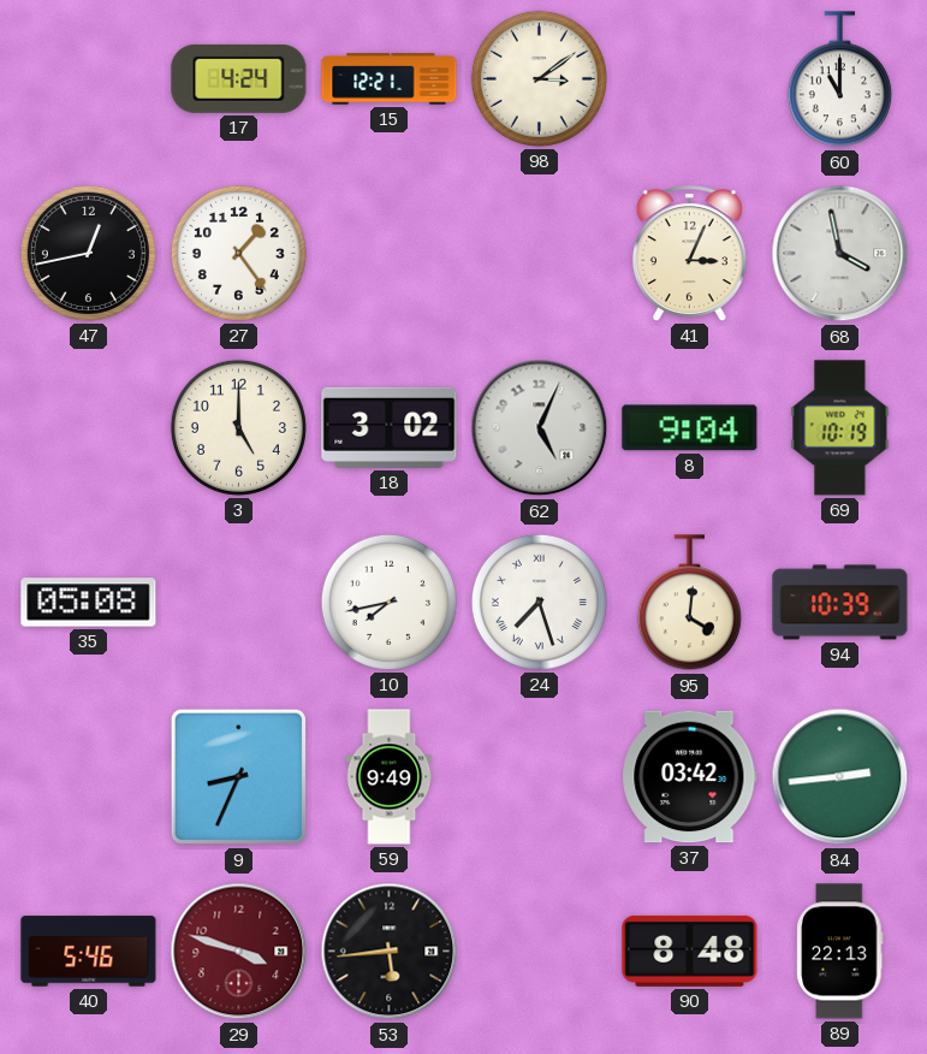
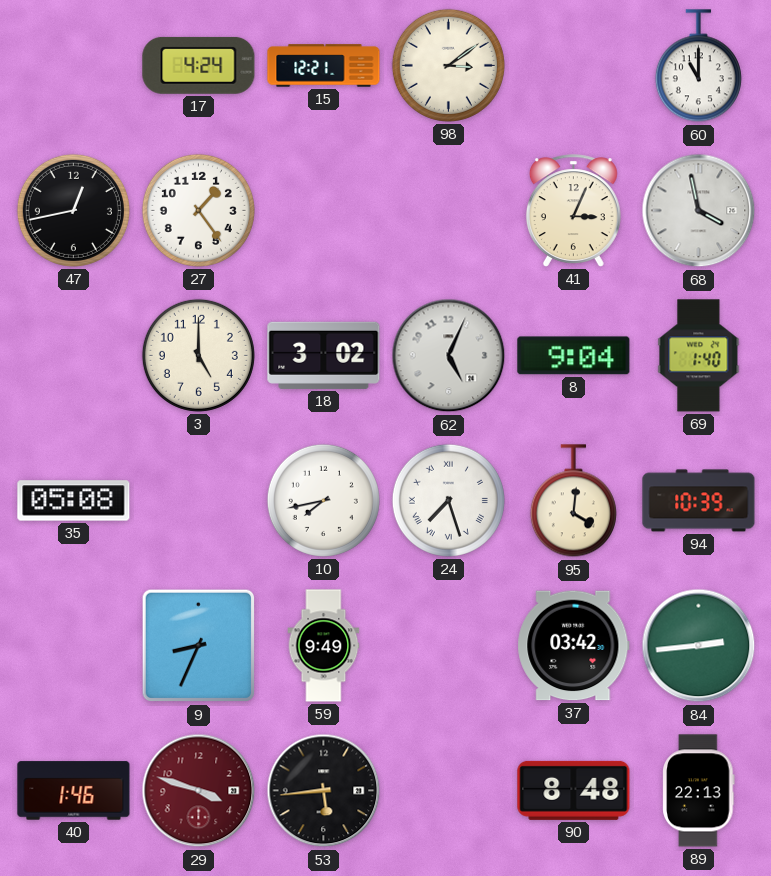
69: 10:19 -> 1:40
40: 5:46 -> 1:46
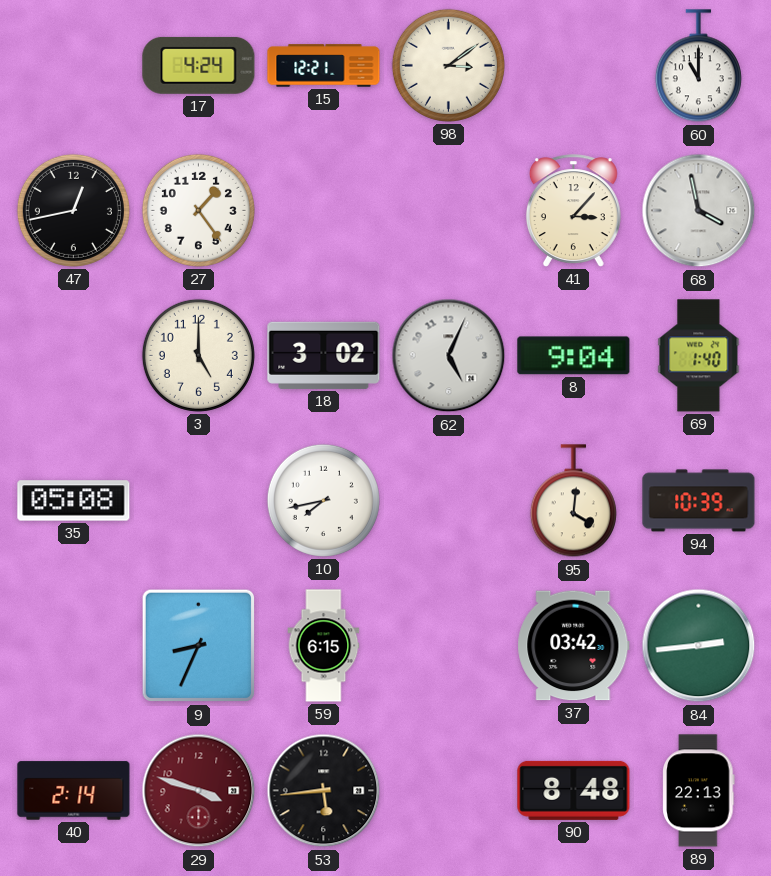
41: 3:04 -> 3:07
24: 7:27 -> none
59: 9:49 -> 6:15
40: 1:46 -> 2:14
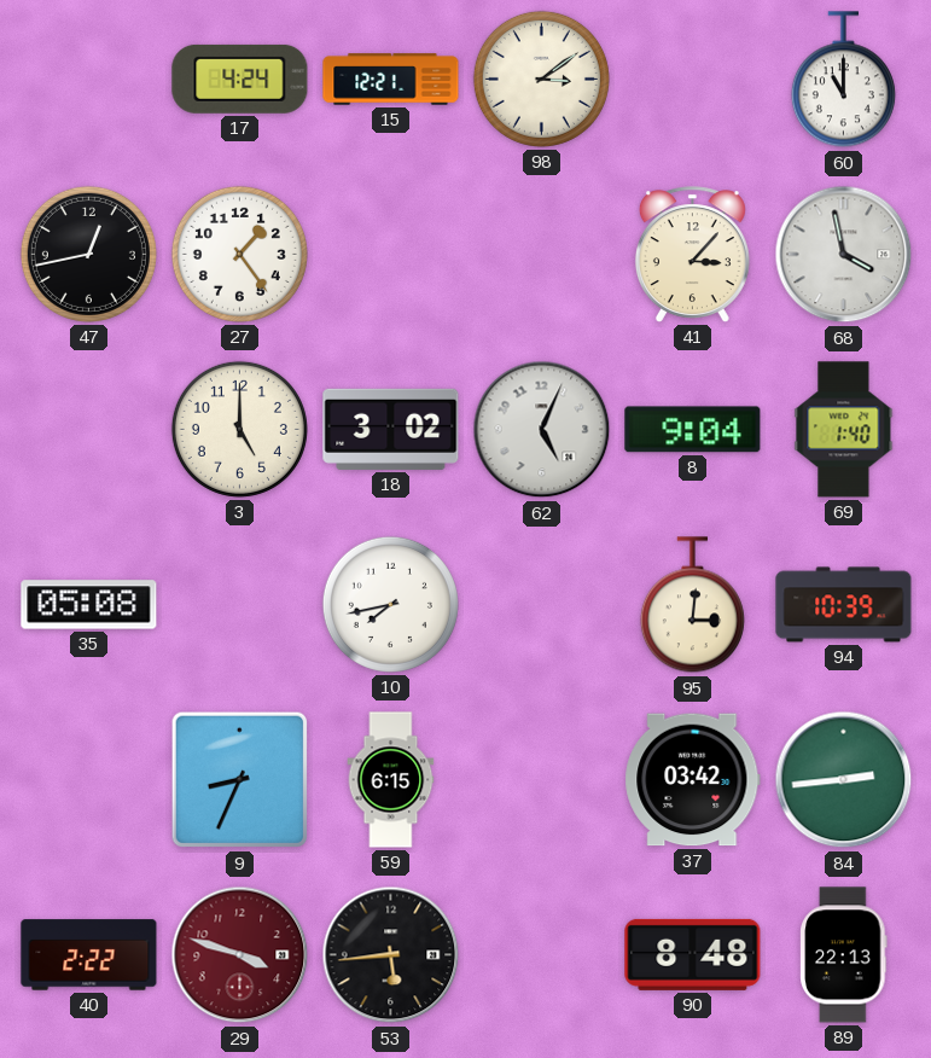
95: 4:01 -> 3:01
40: 2:14 -> 2:22
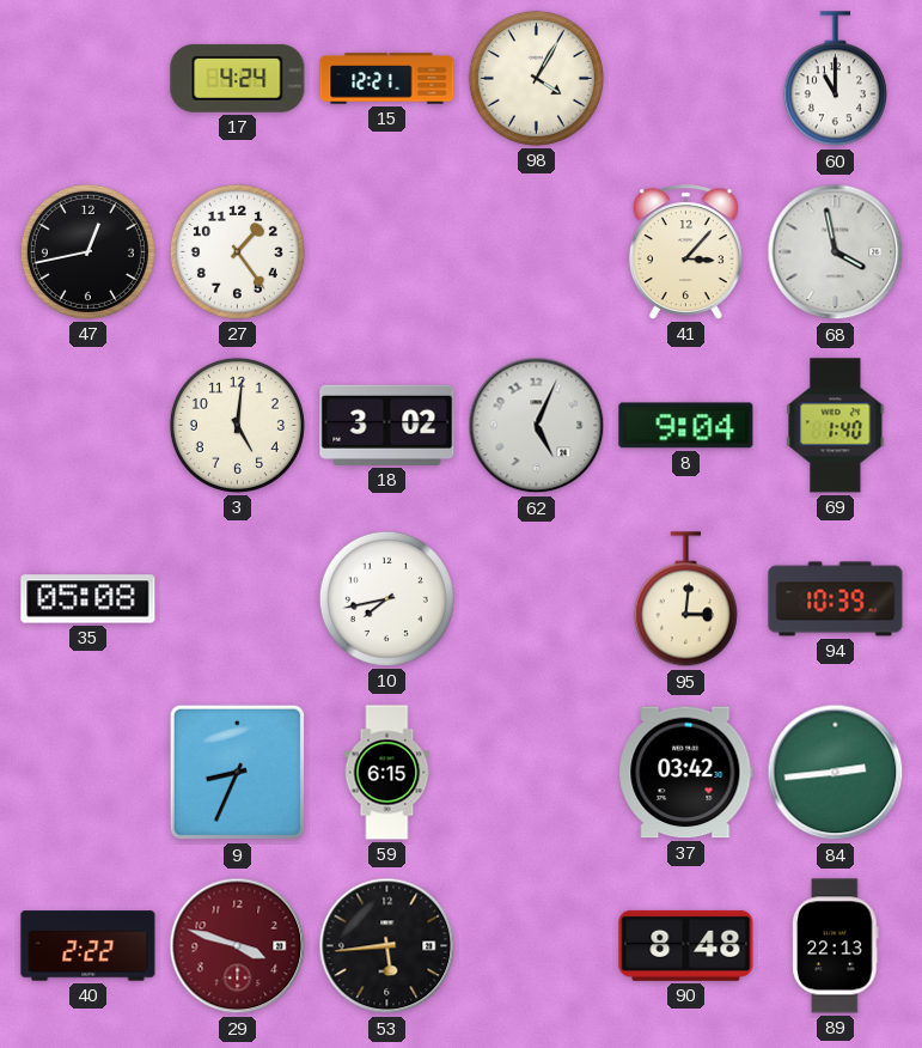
98: 3:09 -> 4:05
3: 5:00 -> 5:01
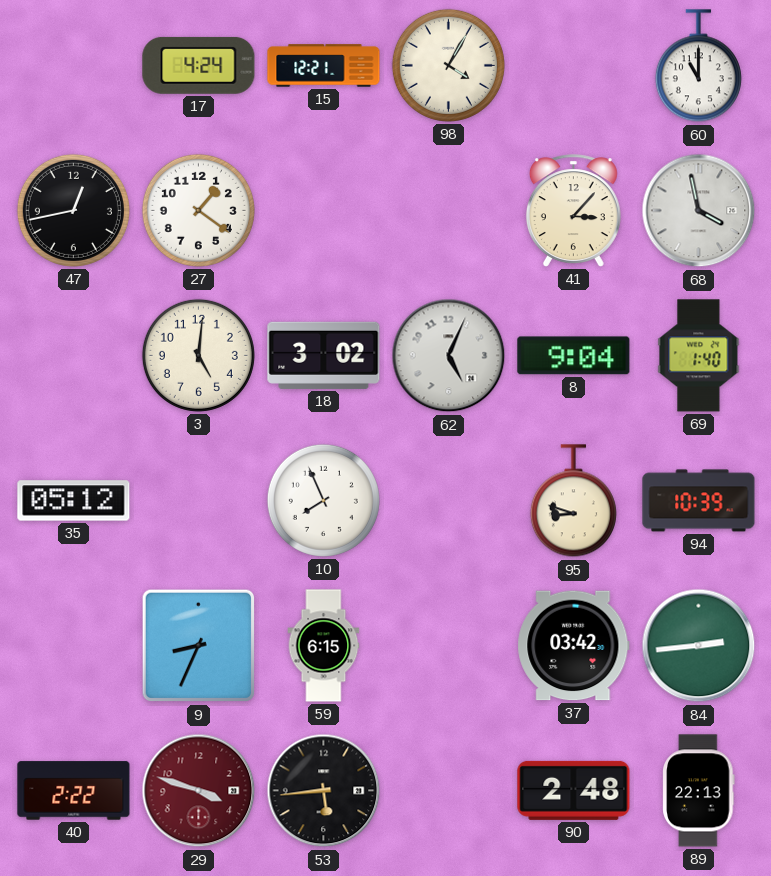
27: 1:24 -> 1:21
35: 05:08 -> 05:12
10: 7:43 -> 7:56
95: 3:01 -> 8:48
90: 8:48 -> 2:48
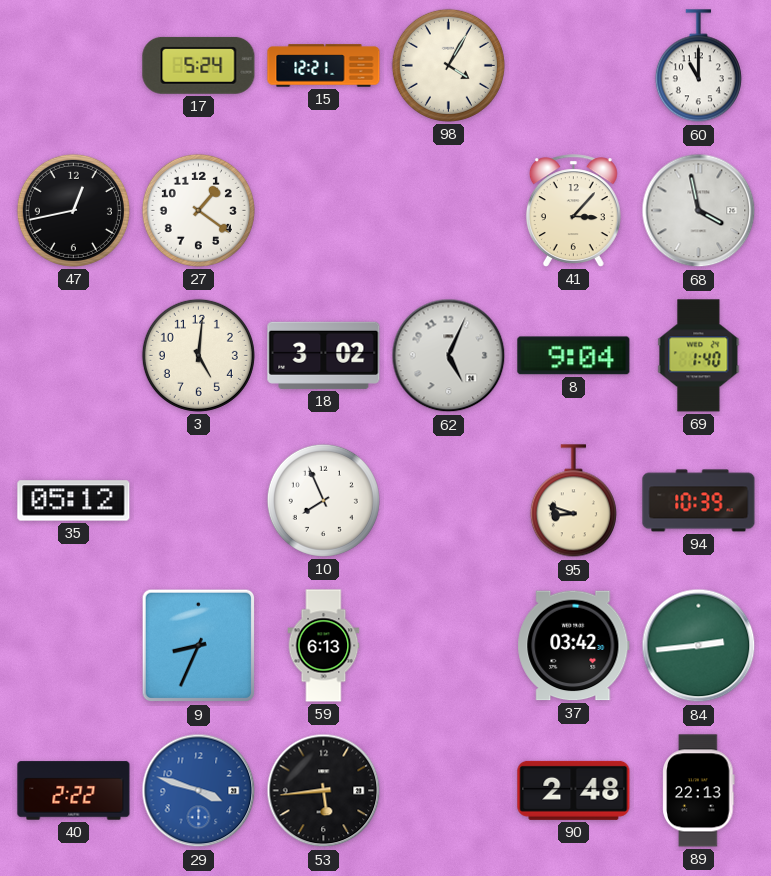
17: 4:24 -> 5:24
59: 6:15 -> 6:13
29 dial: burgundy -> blue
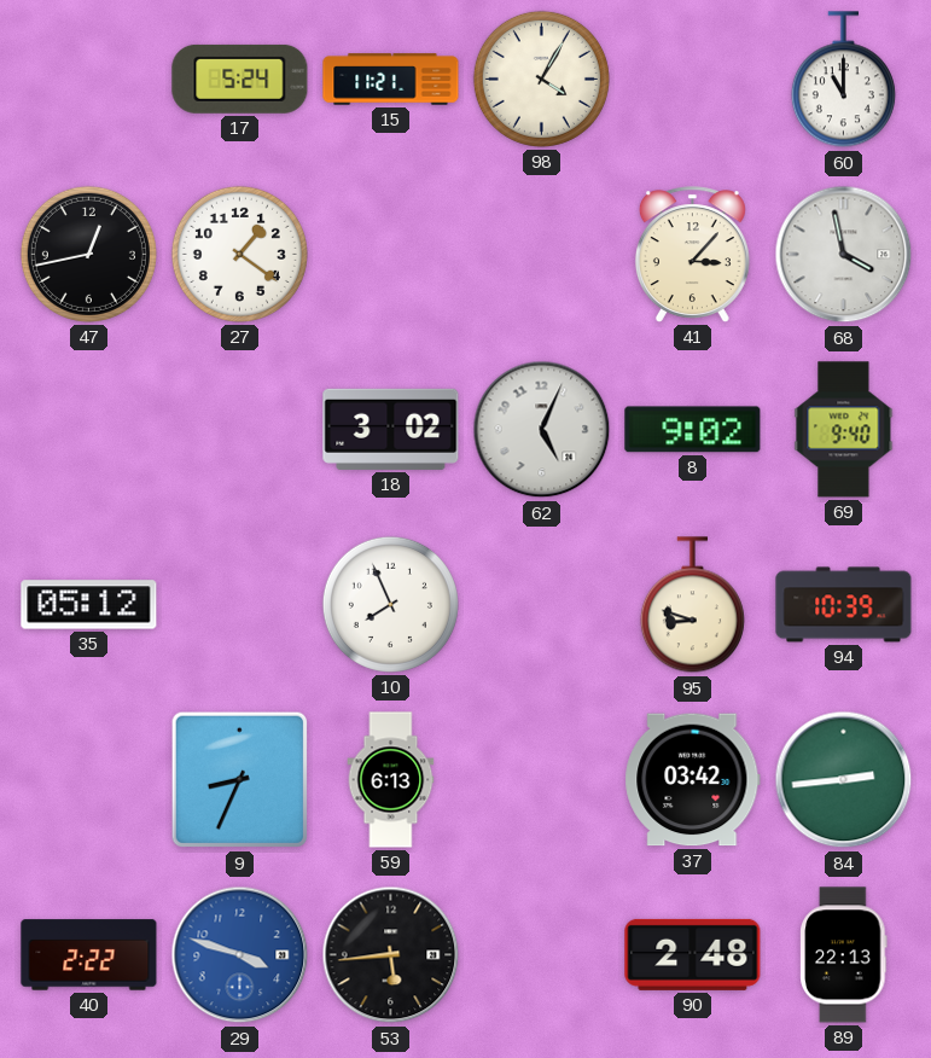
15: 12:21 -> 11:21
3: 5:01 -> none
8: 9:04 -> 9:02
69: 1:40 -> 9:40
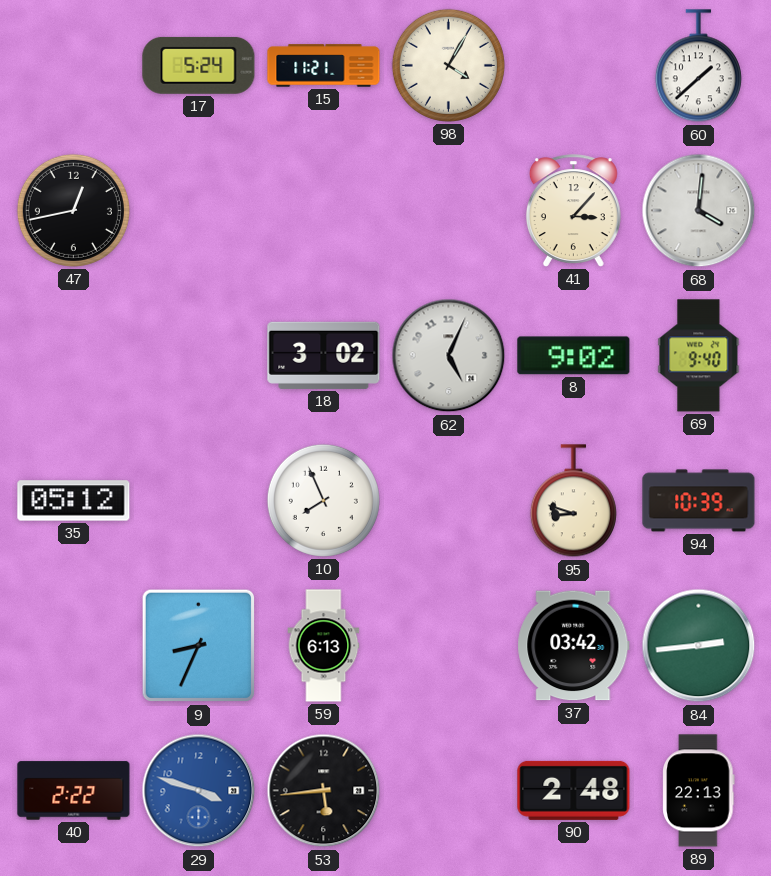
60: 11:00 -> 1:38
27: 1:21 -> none
68: 3:58 -> 4:01
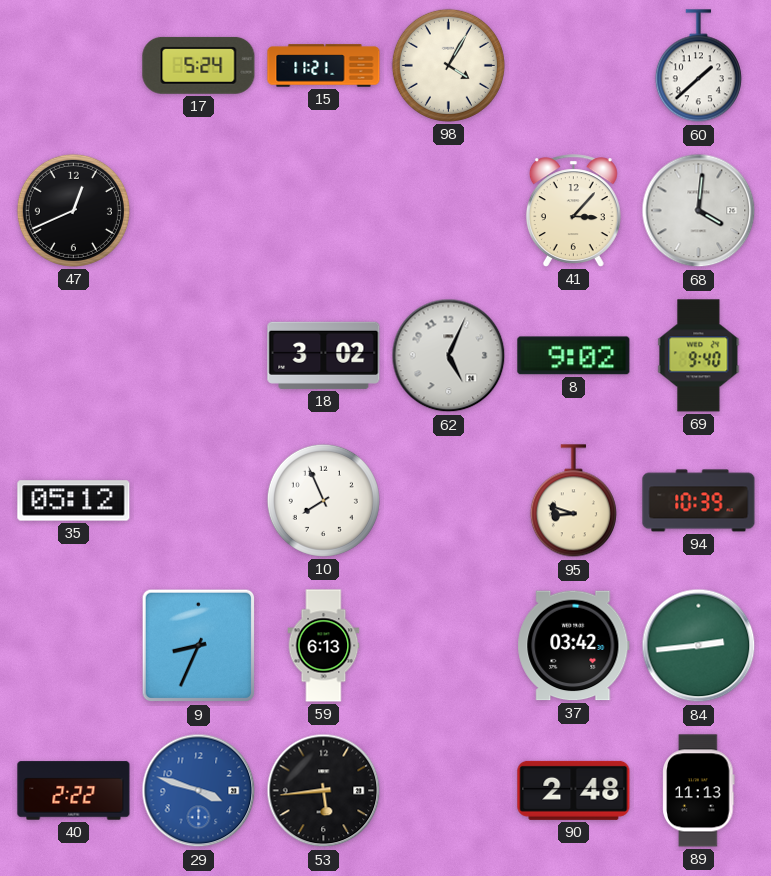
47: 12:43 -> 12:41
89: 22:13 -> 11:13
